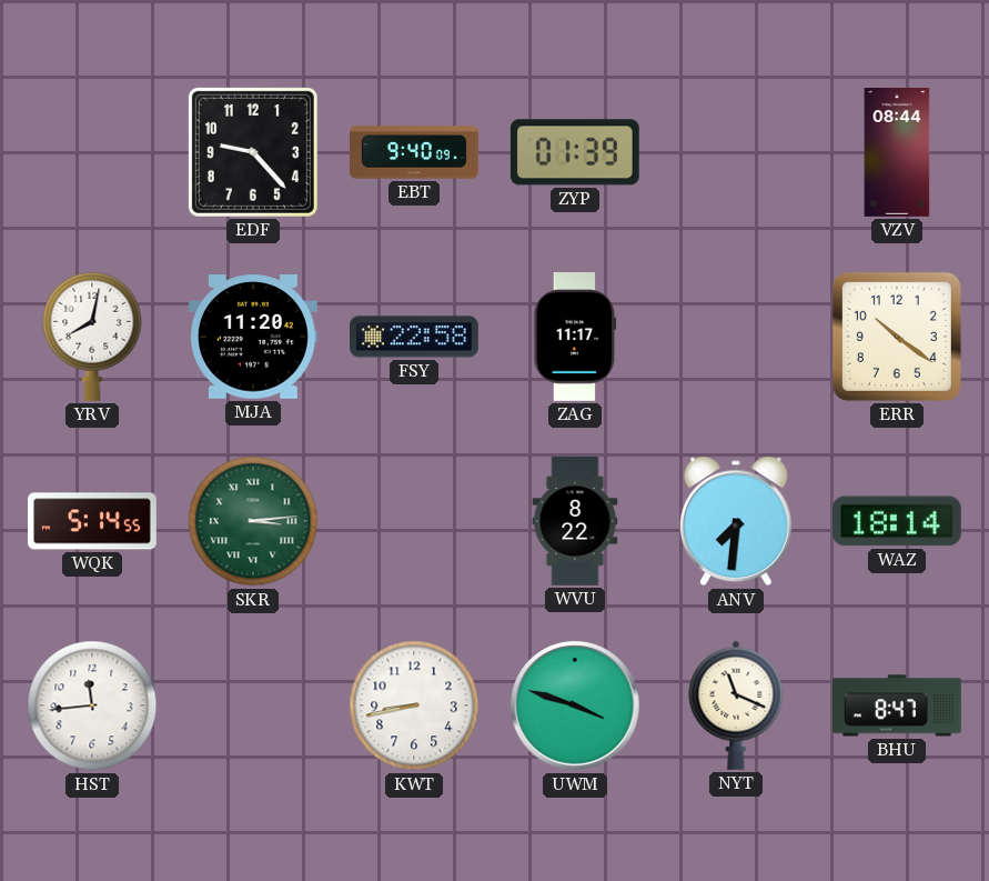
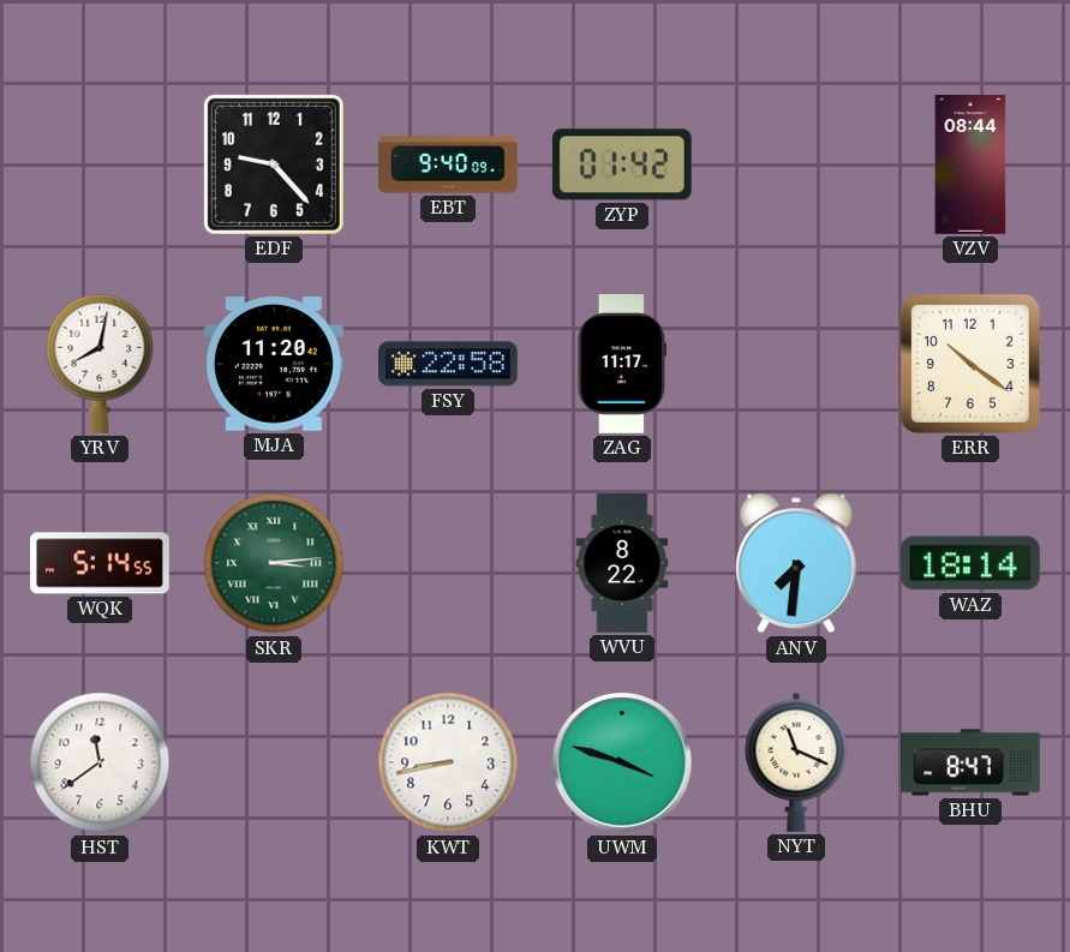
ZYP: 01:39 -> 01:42
HST: 11:44 -> 11:39
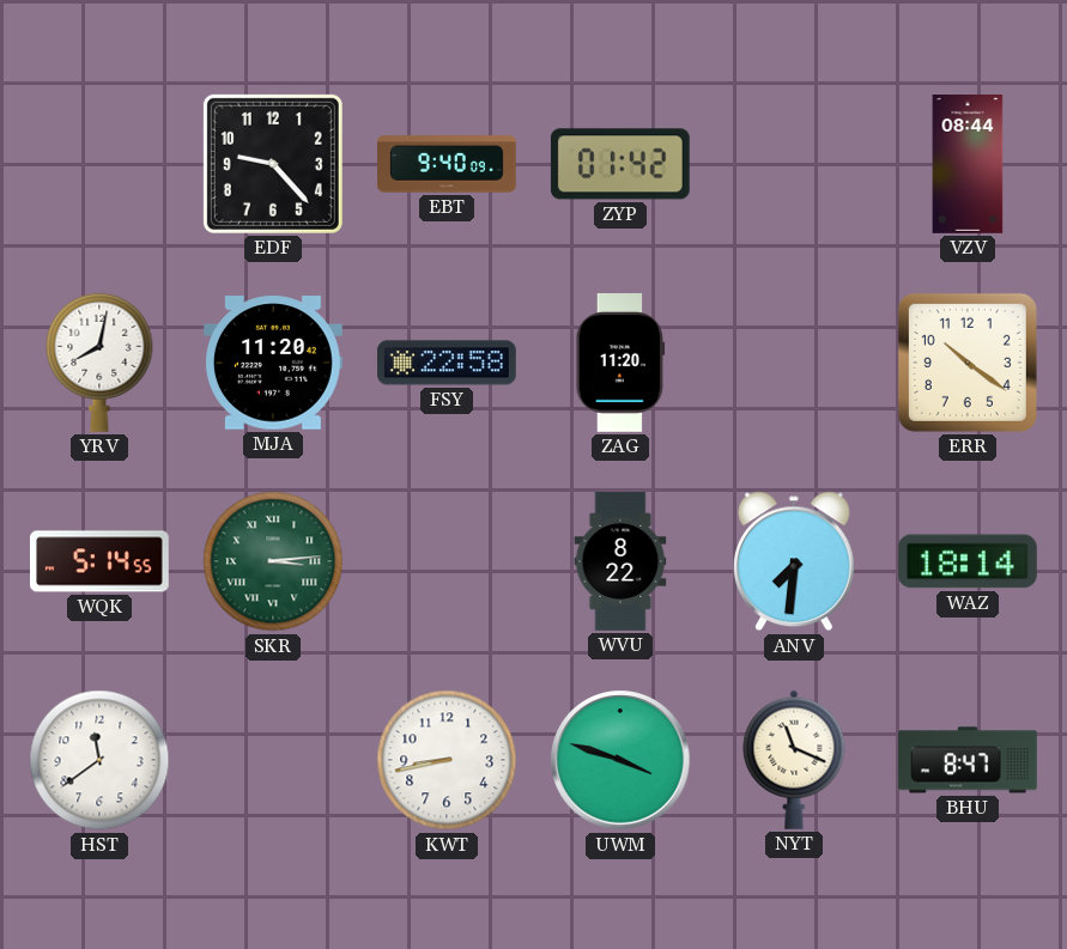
ZAG: 11:17 -> 11:20
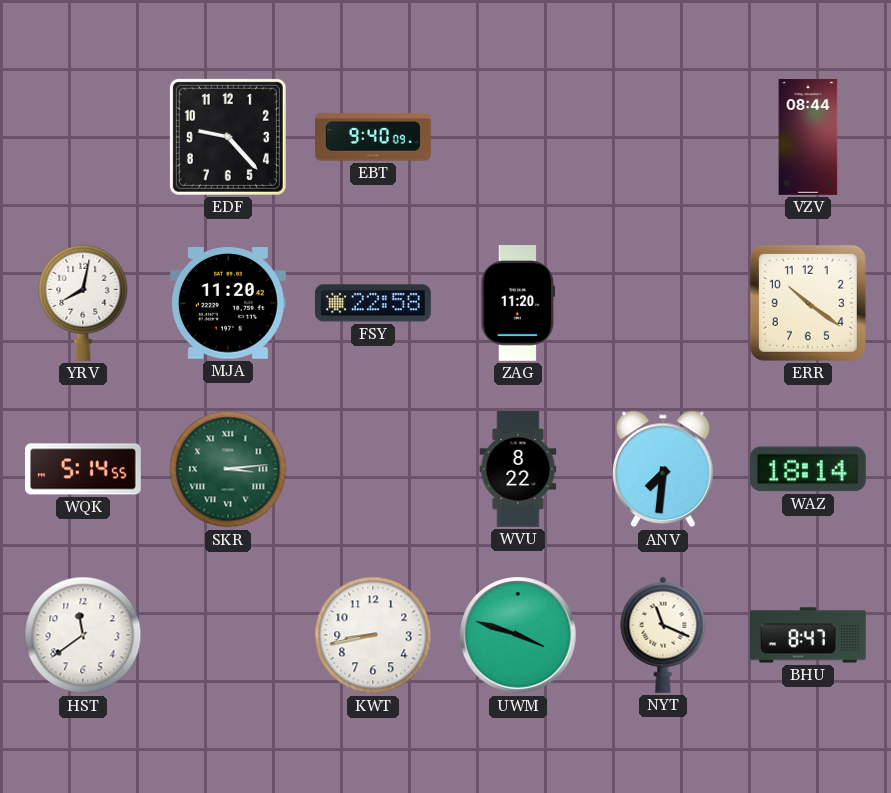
ZYP: 01:42 -> none
